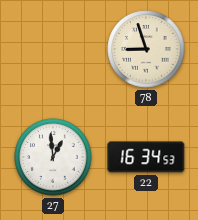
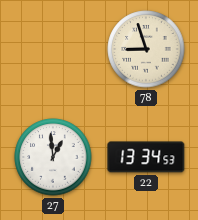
22: 16:34 -> 13:34
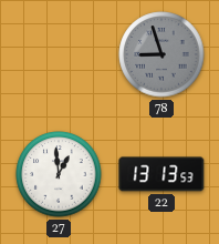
78 dial: cream -> grey
22: 13:34 -> 13:13
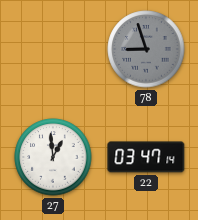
22: 13:13 -> 03:47
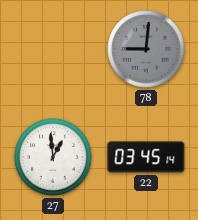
78: 8:57 -> 9:01
22: 03:47 -> 03:45
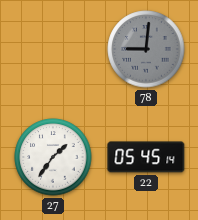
27: 12:59 -> 1:36
22: 03:45 -> 05:45
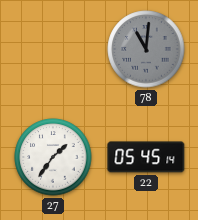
78: 9:01 -> 11:01
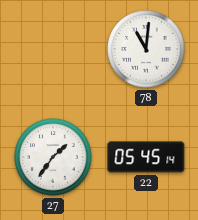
78 dial: grey -> white
